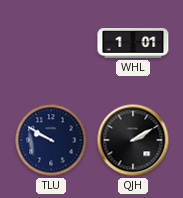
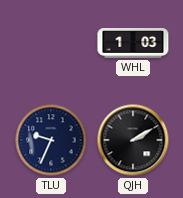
WHL: 1:01 -> 1:03
TLU: 9:50 -> 9:34
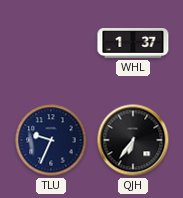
WHL: 1:03 -> 1:37
QJH: 2:10 -> 6:36
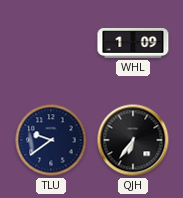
WHL: 1:37 -> 1:09
TLU: 9:34 -> 9:39
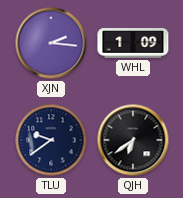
XJN: none -> 2:16
QJH: 6:36 -> 6:39
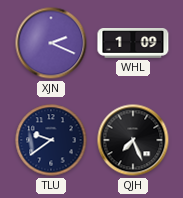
XJN: 2:16 -> 2:19
QJH: 6:39 -> 7:26
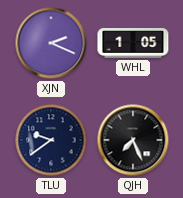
WHL: 1:09 -> 1:05
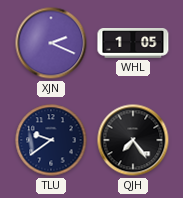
QJH: 7:26 -> 7:24
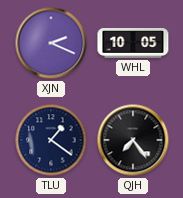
WHL: 1:05 -> 10:05
TLU: 9:39 -> 1:21
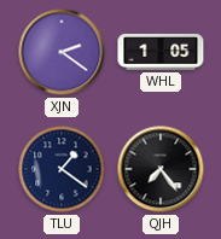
XJN: 2:19 -> 2:21
WHL: 10:05 -> 1:05
